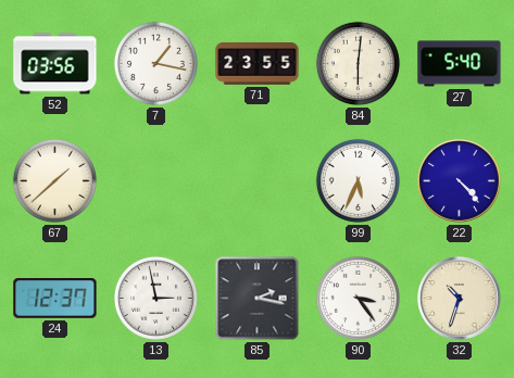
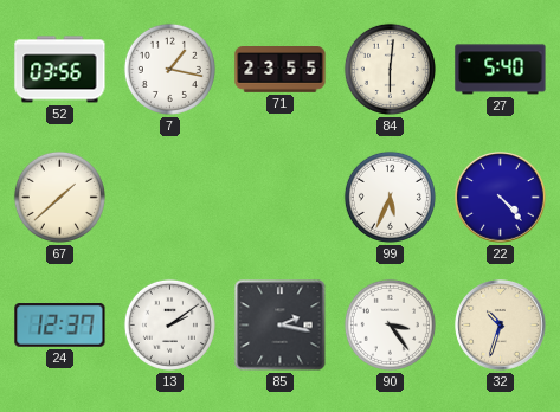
13: 2:58 -> 2:09
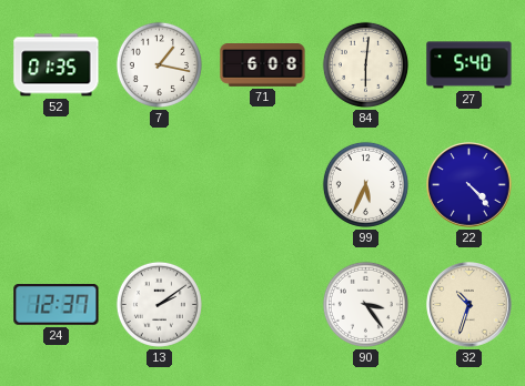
52: 03:56 -> 01:35
71: 23:55 -> 6:08
67: 1:38 -> none
85: 2:17 -> none
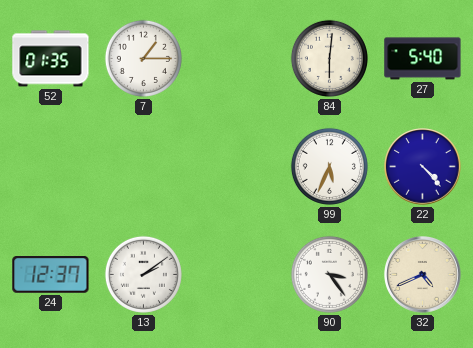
7: 1:17 -> 1:15
71: 6:08 -> none
32: 10:33 -> 4:41
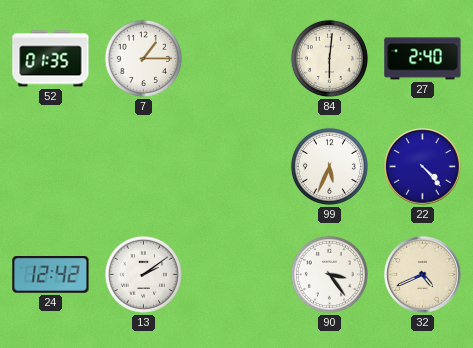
27: 5:40 -> 2:40
24: 12:37 -> 12:42
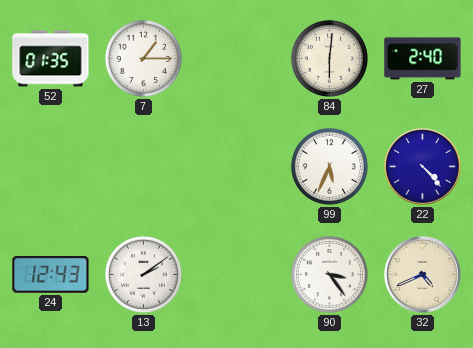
24: 12:42 -> 12:43
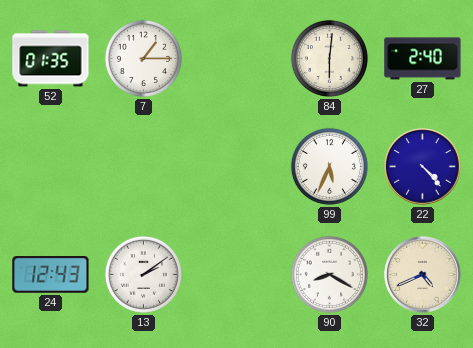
90: 3:24 -> 8:20
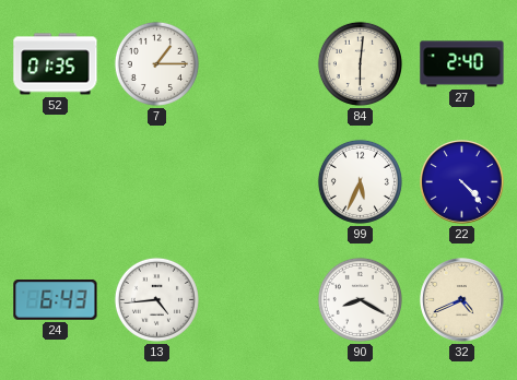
24: 12:43 -> 6:43
13: 2:09 -> 4:44
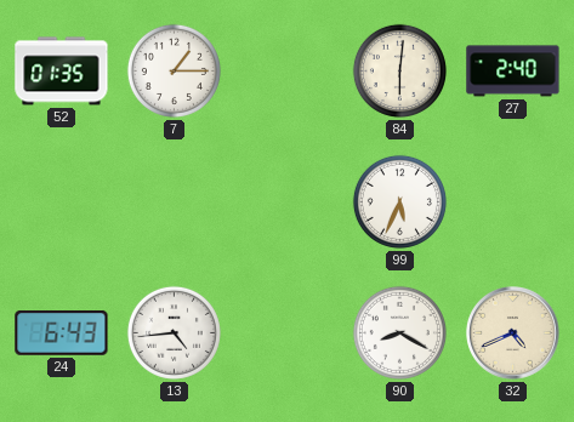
22: 4:23 -> none
